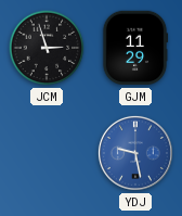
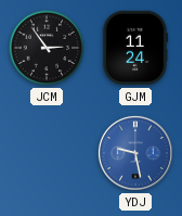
JCM: 2:57 -> 2:54
GJM: 11:29 -> 11:24
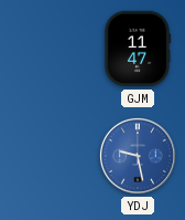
JCM: 2:54 -> none
GJM: 11:24 -> 11:47
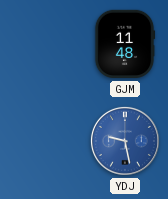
GJM: 11:47 -> 11:48
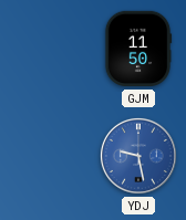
GJM: 11:48 -> 11:50
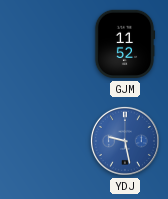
GJM: 11:50 -> 11:52
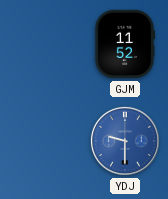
YDJ: 9:28 -> 9:30
